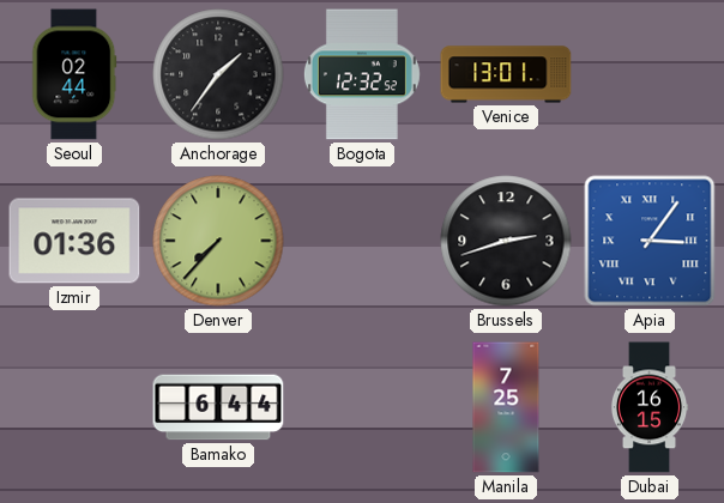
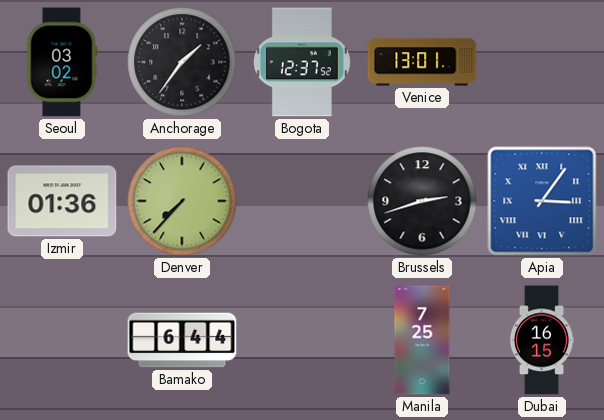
Seoul: 02:44 -> 03:02
Bogota: 12:32 -> 12:37
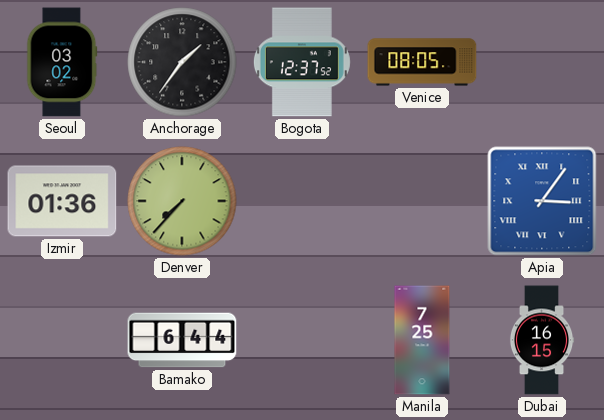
Venice: 13:01 -> 08:05
Brussels: 2:42 -> none
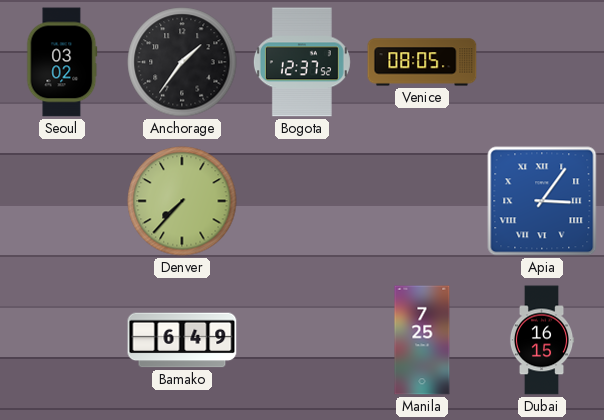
Izmir: 01:36 -> none
Bamako: 6:44 -> 6:49
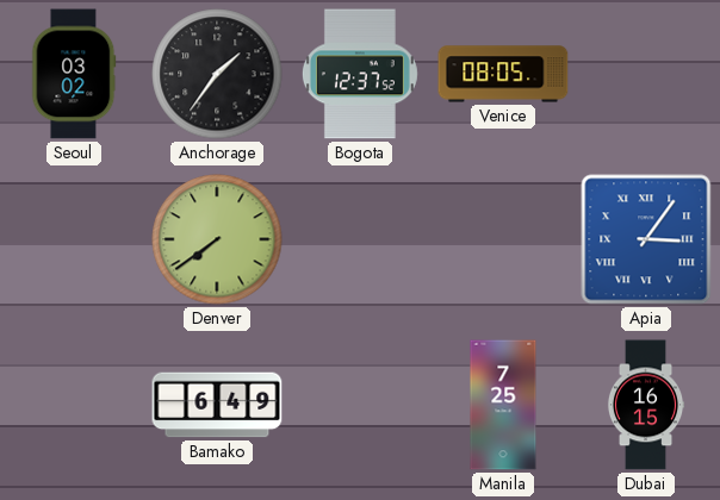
Denver: 7:37 -> 7:39
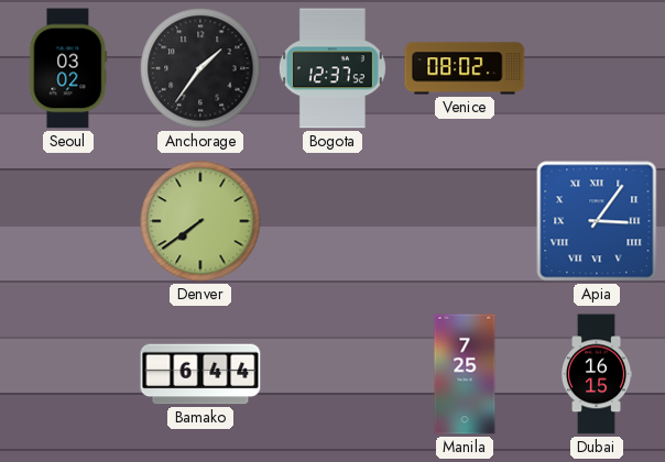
Venice: 08:05 -> 08:02
Bamako: 6:49 -> 6:44
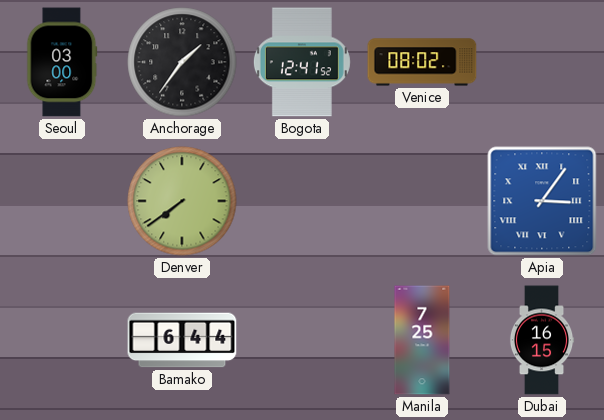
Seoul: 03:02 -> 03:00
Bogota: 12:37 -> 12:41
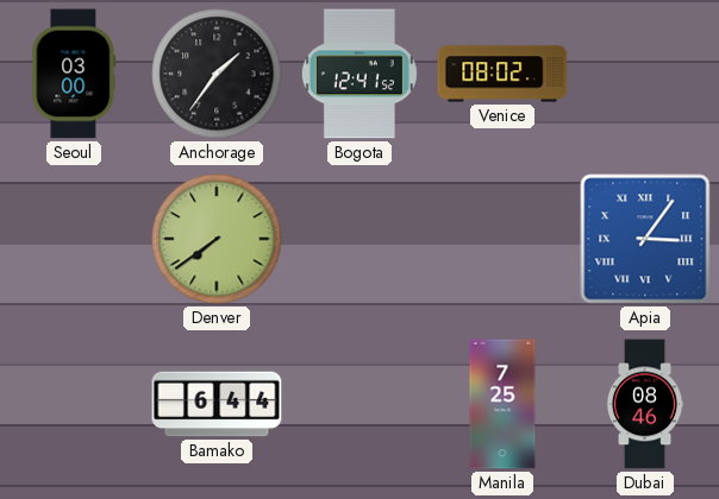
Dubai: 16:15 -> 08:46
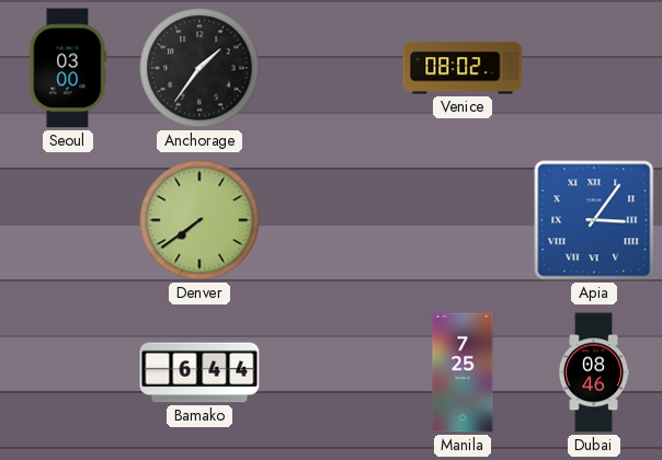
Bogota: 12:41 -> none
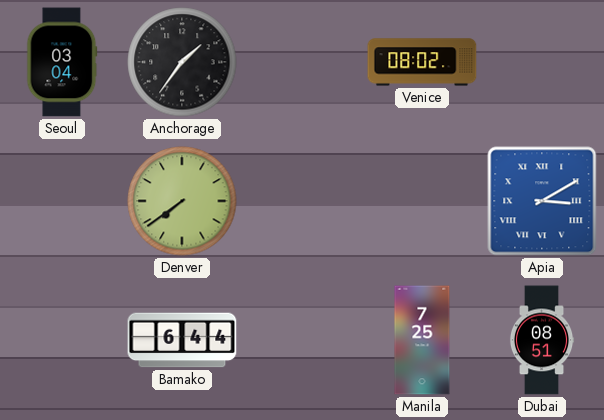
Seoul: 03:00 -> 03:04
Apia: 3:06 -> 3:10
Dubai: 08:46 -> 08:51
